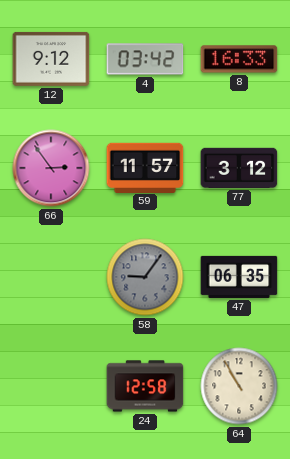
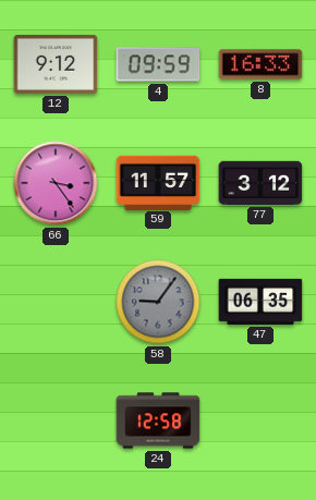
4: 03:42 -> 09:59
66: 2:54 -> 3:24
64: 10:55 -> none
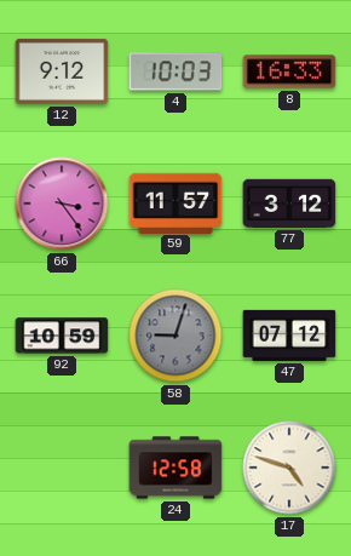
4: 09:59 -> 10:03
92: none -> 10:59
58: 9:06 -> 9:03
47: 06:35 -> 07:12
17: none -> 4:48
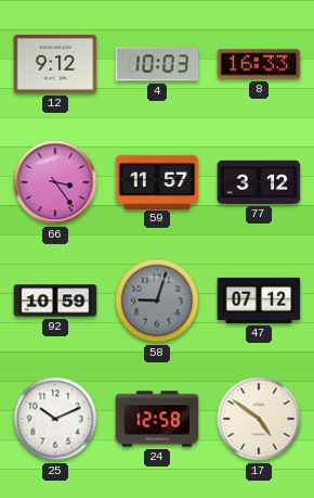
25: none -> 10:11
17: 4:48 -> 4:51
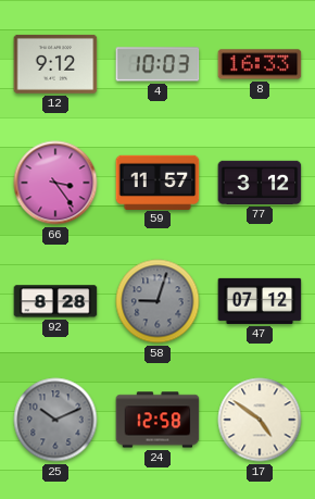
92: 10:59 -> 8:28
25 dial: white -> grey
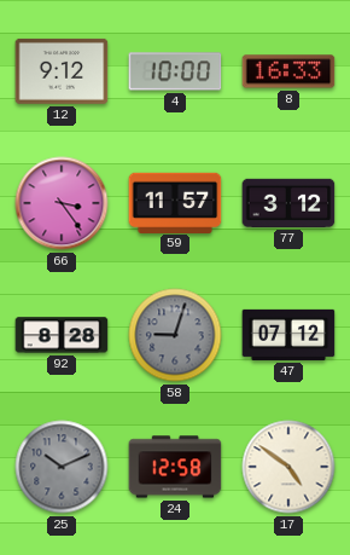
4: 10:03 -> 10:00
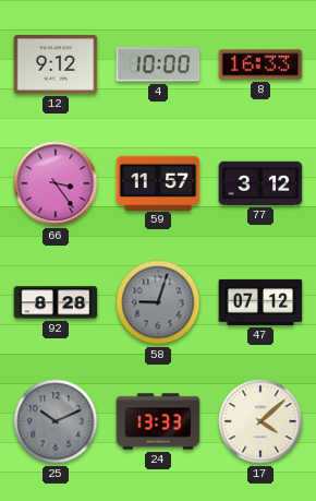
24: 12:58 -> 13:33
17: 4:51 -> 4:08
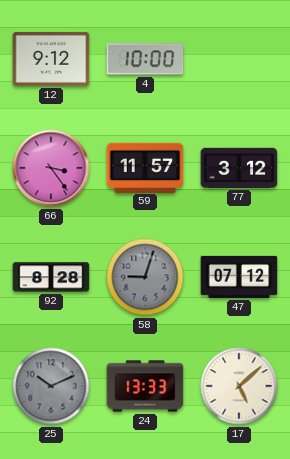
8: 16:33 -> none
17: 4:08 -> 5:08
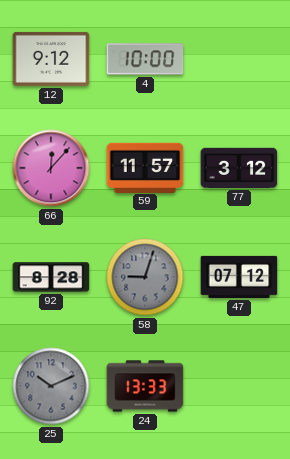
66: 3:24 -> 12:07
17: 5:08 -> none
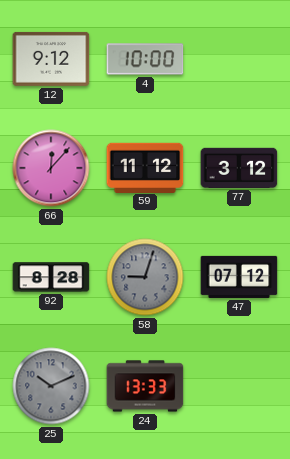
59: 11:57 -> 11:12
